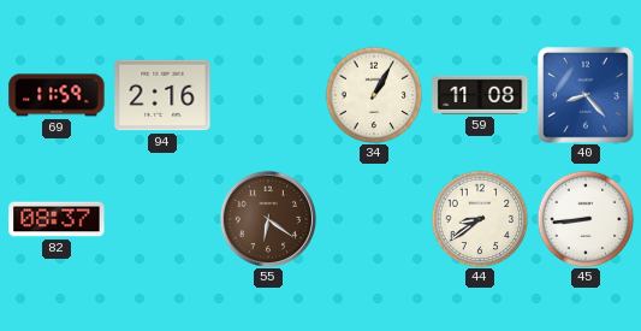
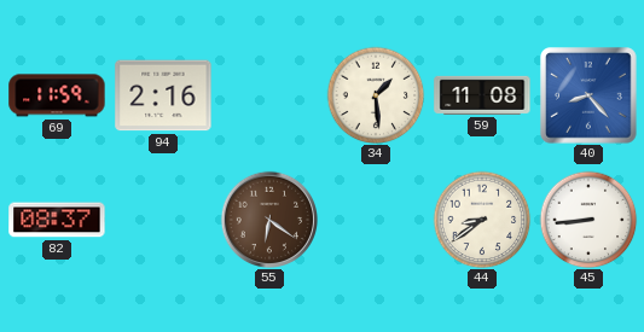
34: 1:05 -> 1:29
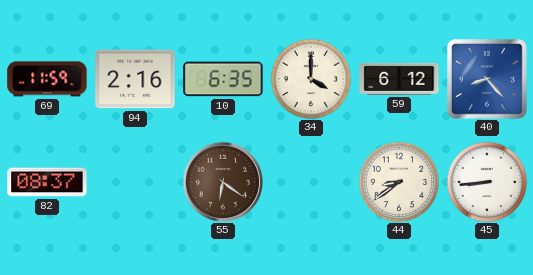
10: none -> 6:35
34: 1:29 -> 4:00
59: 11:08 -> 6:12
